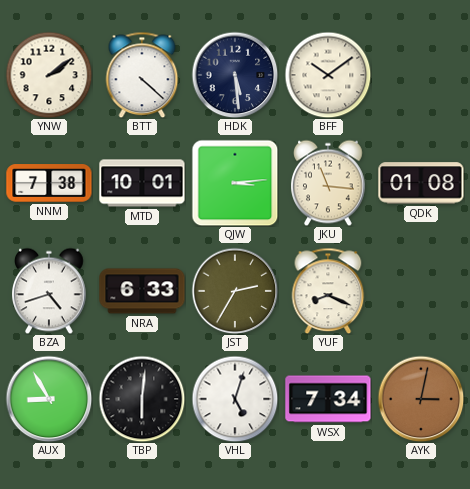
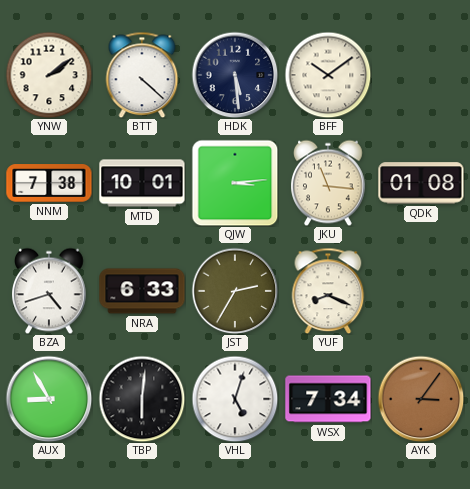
AYK: 3:02 -> 3:06
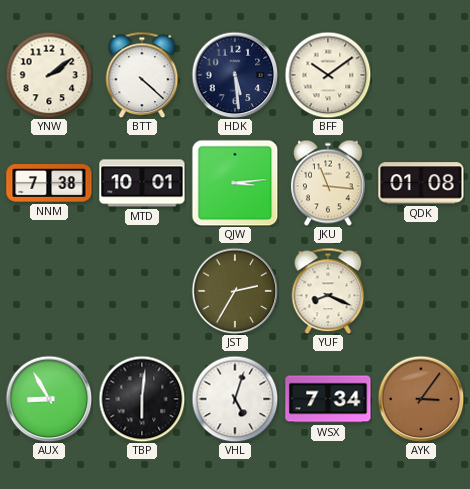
BZA: 4:42 -> none
NRA: 6:33 -> none
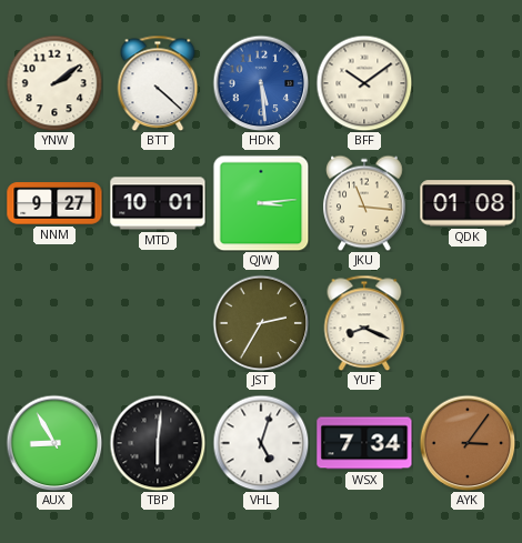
HDK dial: navy -> blue
NNM: 7:38 -> 9:27
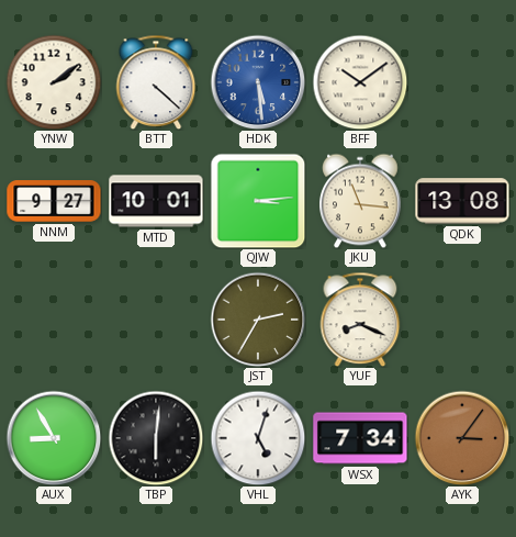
QDK: 01:08 -> 13:08
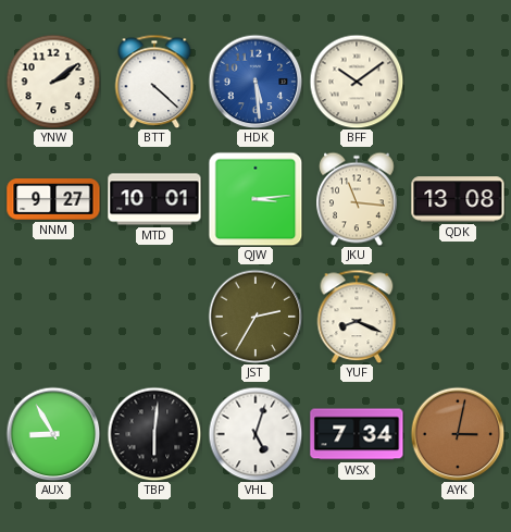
AYK: 3:06 -> 3:02
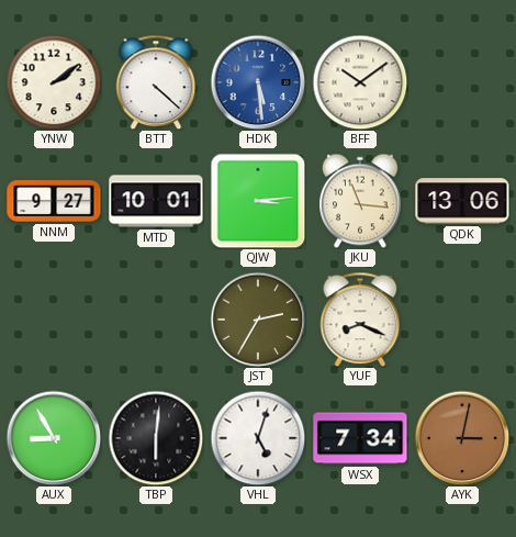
QDK: 13:08 -> 13:06
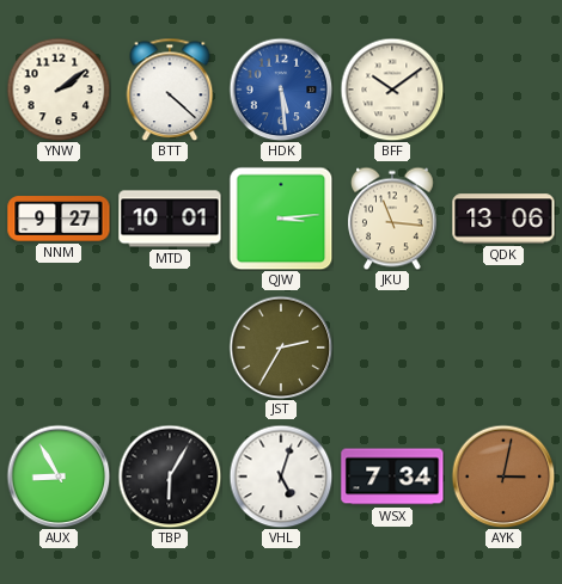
YUF: 8:19 -> none
TBP: 6:01 -> 6:05
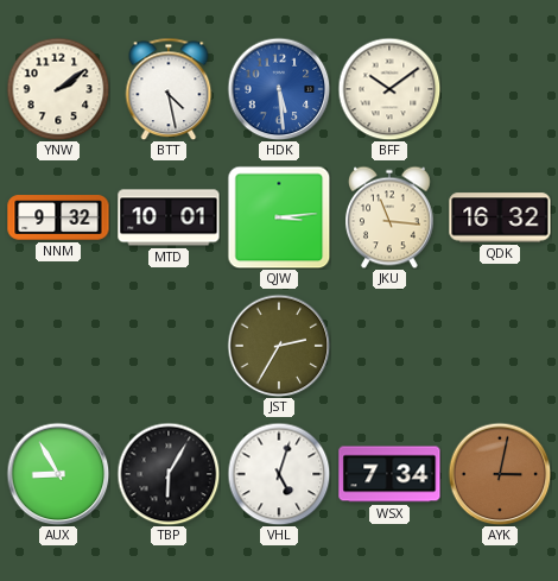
BTT: 4:22 -> 4:28
NNM: 9:27 -> 9:32
QDK: 13:06 -> 16:32
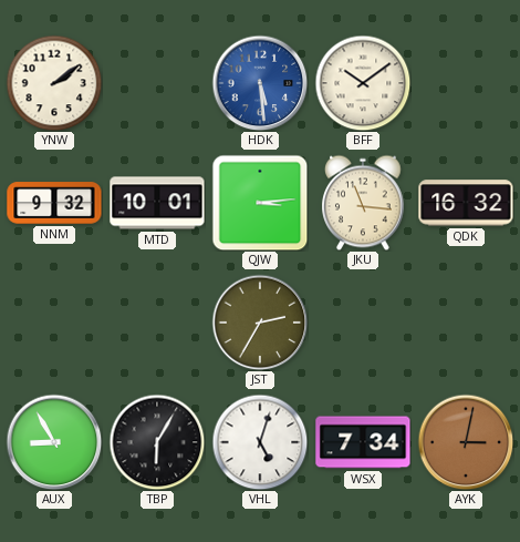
BTT: 4:28 -> none
